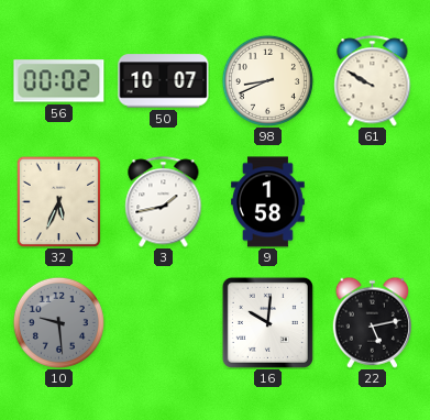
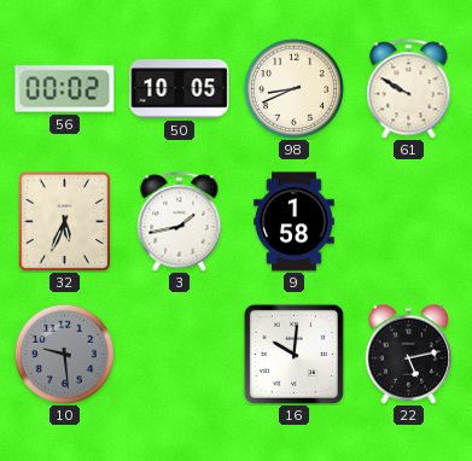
50: 10:07 -> 10:05
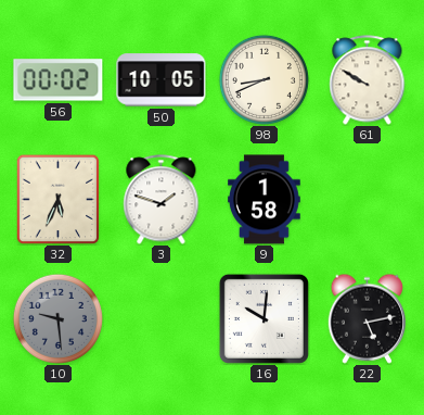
3: 1:43 -> 1:48
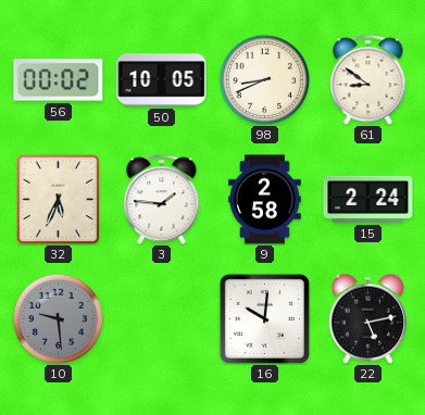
61: 9:50 -> 8:51
3: 1:48 -> 1:46
9: 1:58 -> 2:58
15: none -> 2:24
